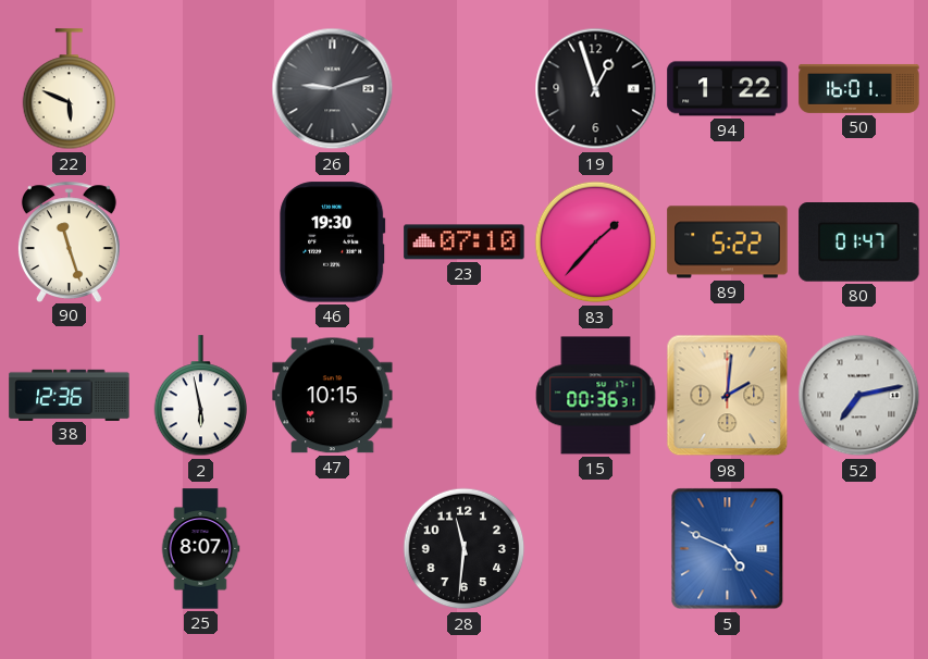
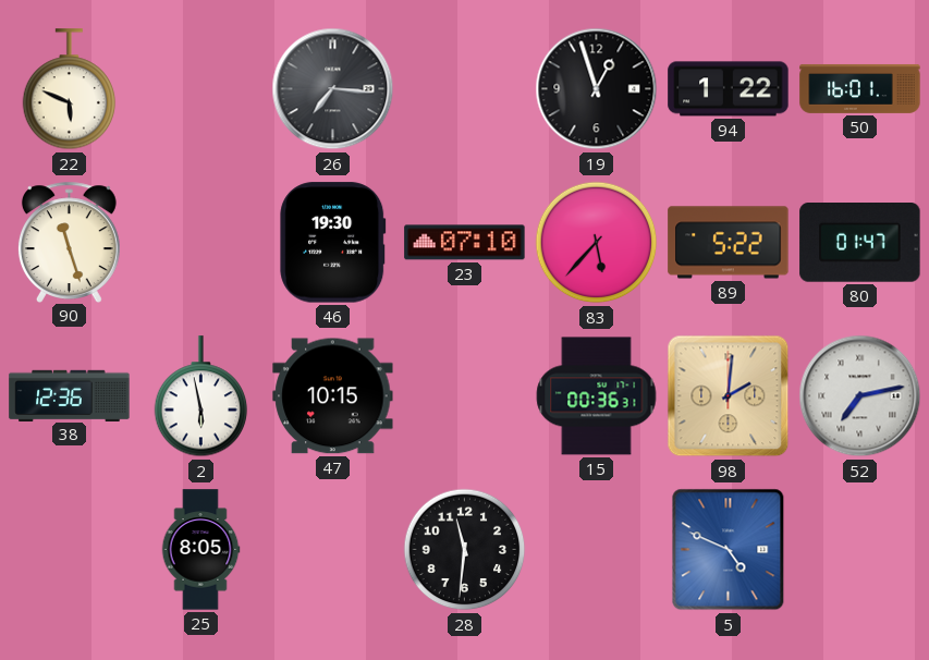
26: 9:12 -> 7:16
83: 1:37 -> 5:37
25: 8:07 -> 8:05
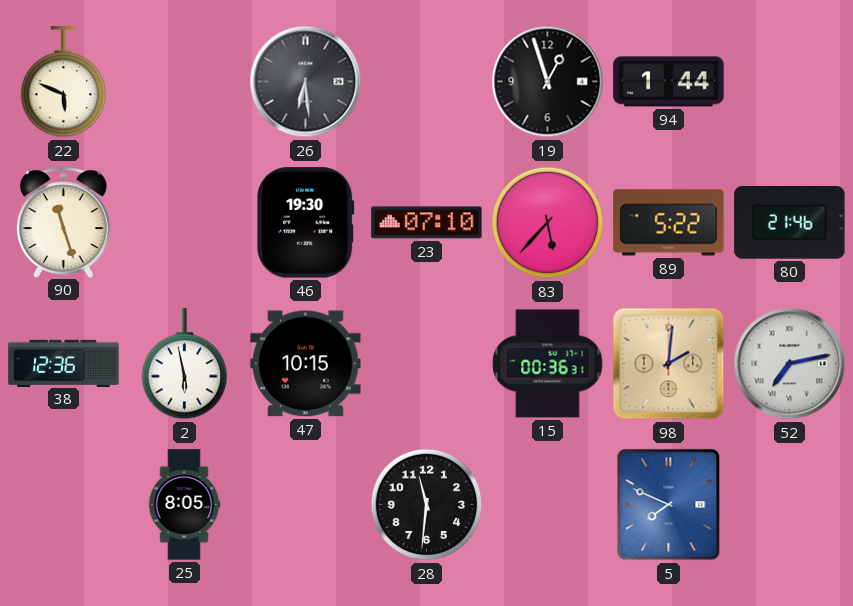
26: 7:16 -> 6:29
94: 1:22 -> 1:44
50: 16:01 -> none
80: 01:47 -> 21:46
5: 4:49 -> 7:49
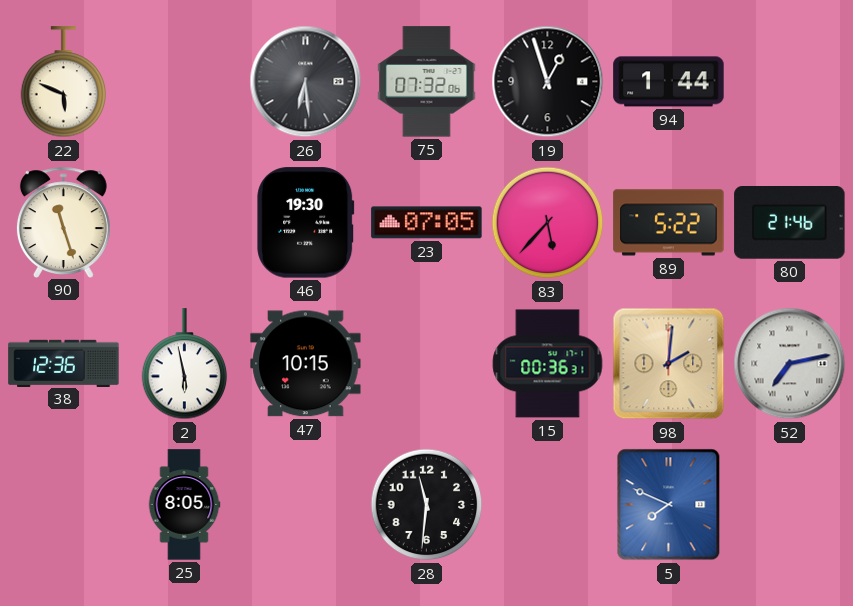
75: none -> 07:32
23: 07:10 -> 07:05
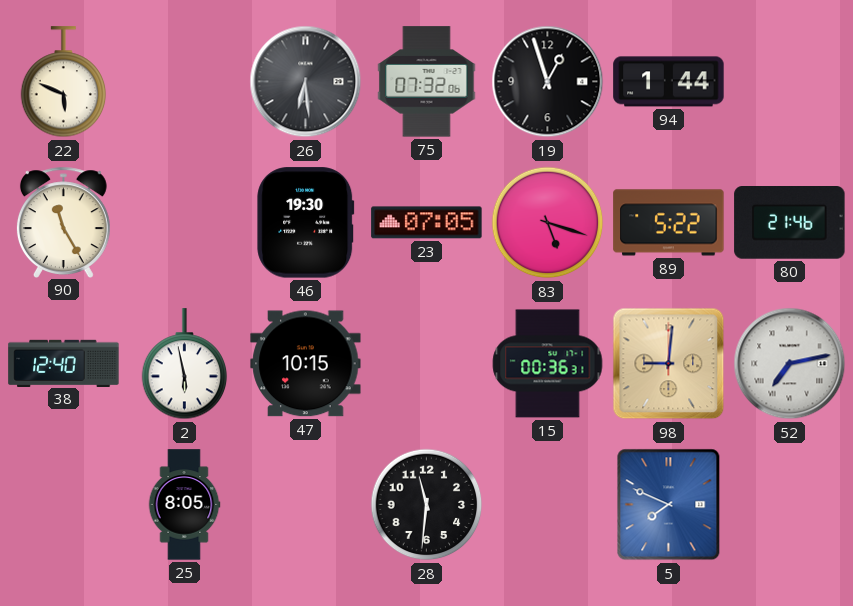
90: 11:27 -> 11:25
83: 5:37 -> 5:18
38: 12:36 -> 12:40
98: 2:01 -> 9:01
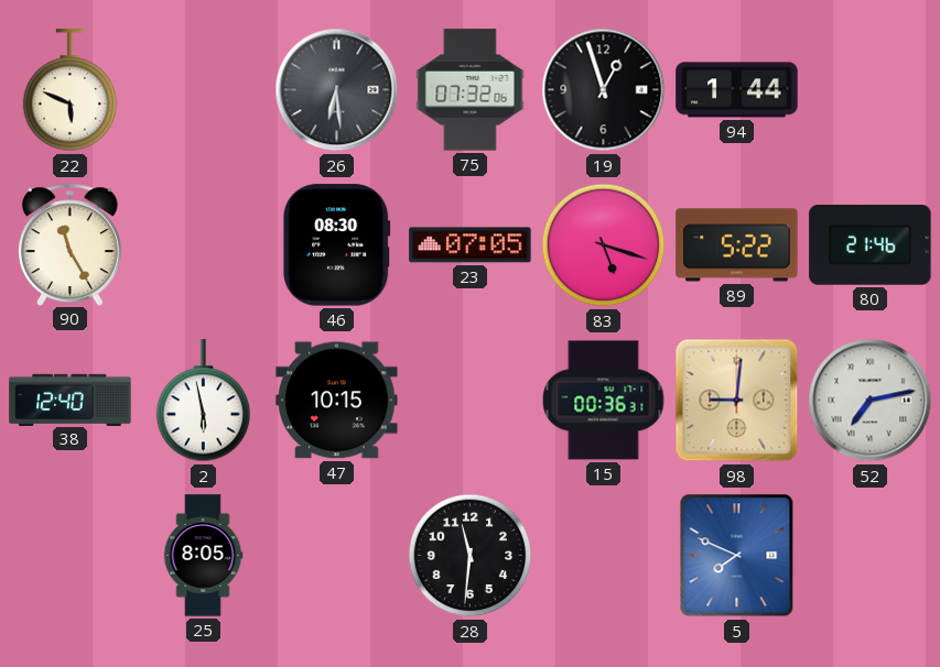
46: 19:30 -> 08:30
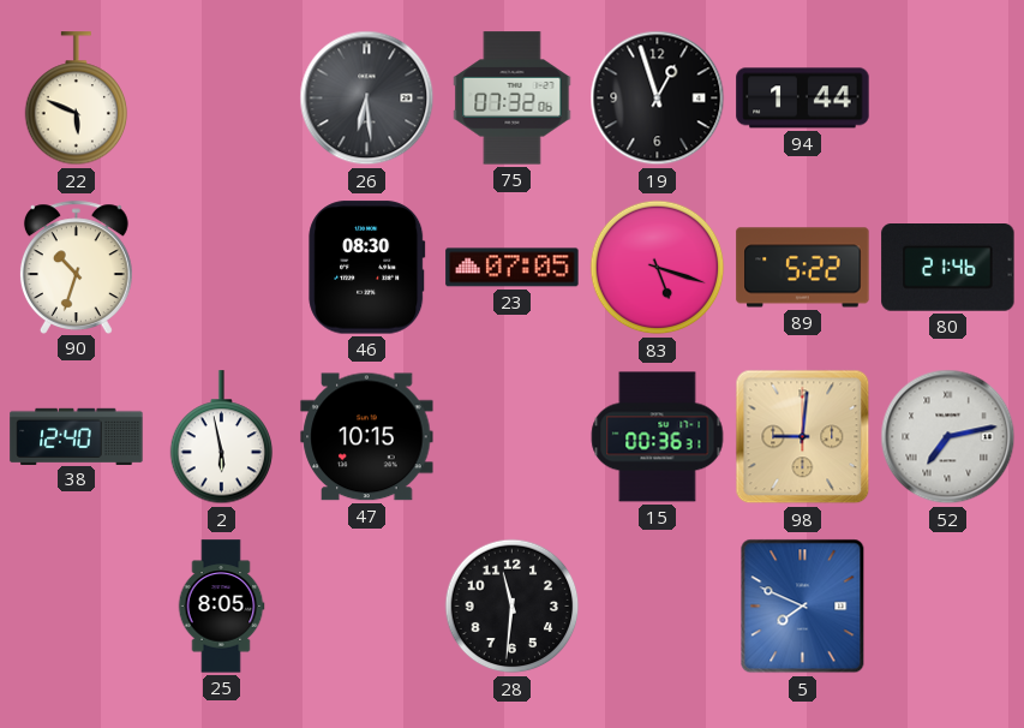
90: 11:25 -> 10:33
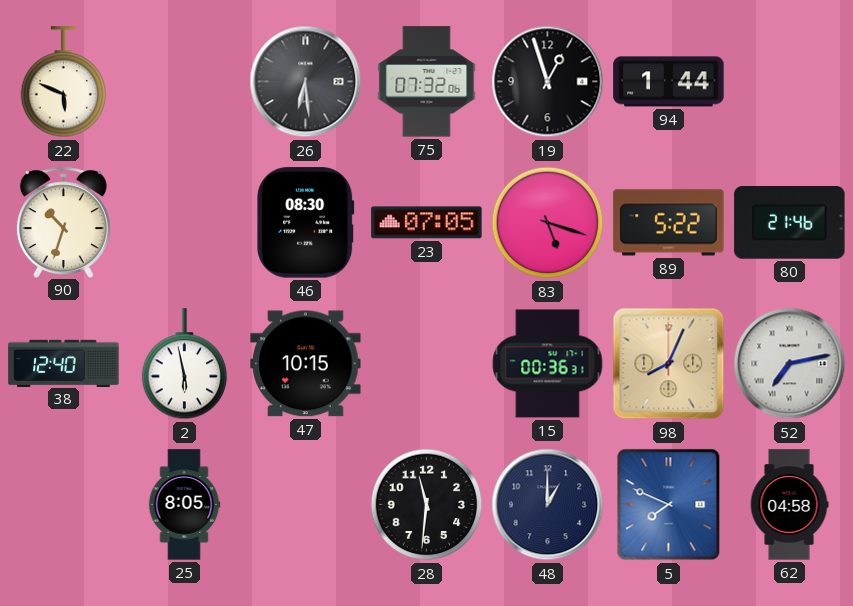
98: 9:01 -> 8:04
48: none -> 1:00
62: none -> 04:58
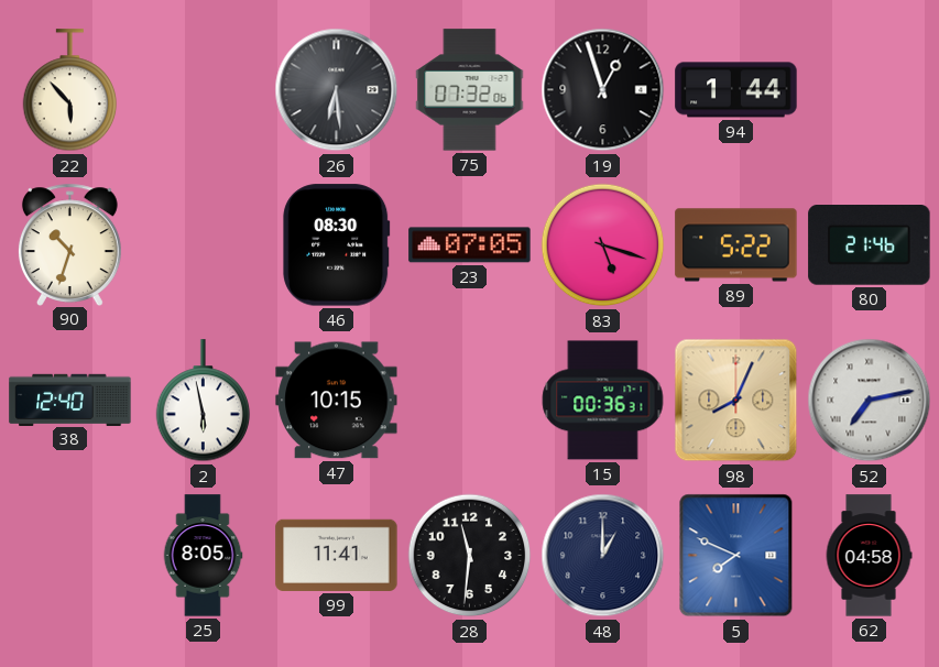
22: 5:49 -> 5:53
99: none -> 11:41
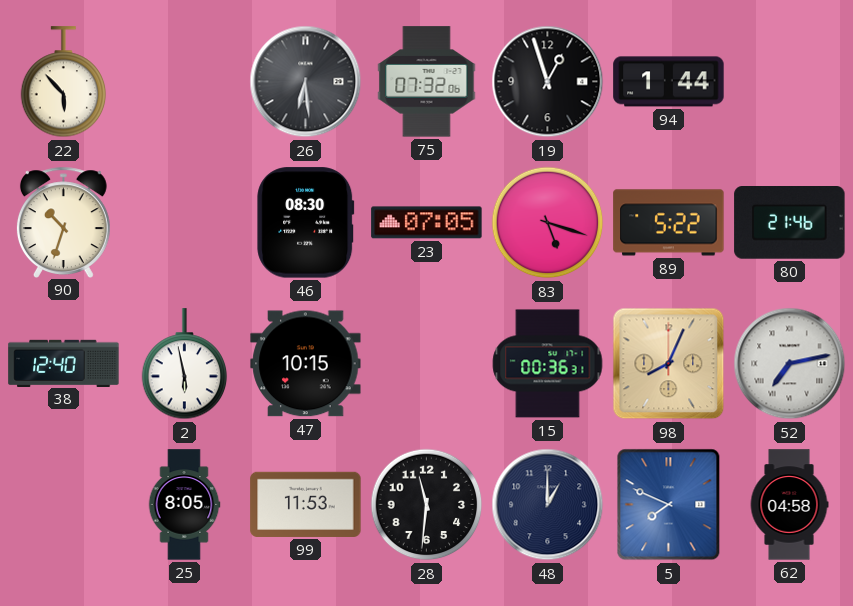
99: 11:41 -> 11:53
